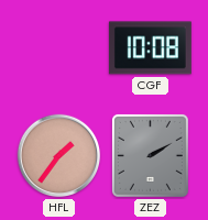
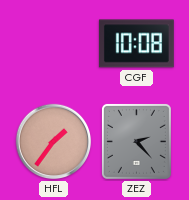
ZEZ: 2:10 -> 2:23
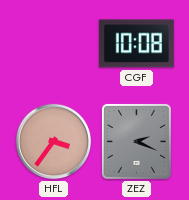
HFL: 1:36 -> 3:36
ZEZ: 2:23 -> 2:19
